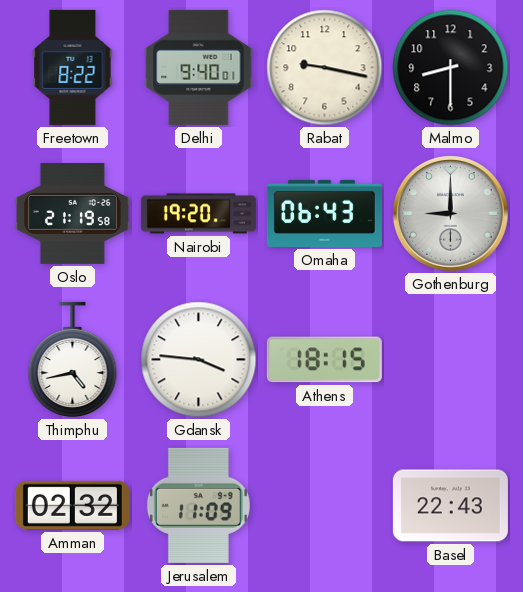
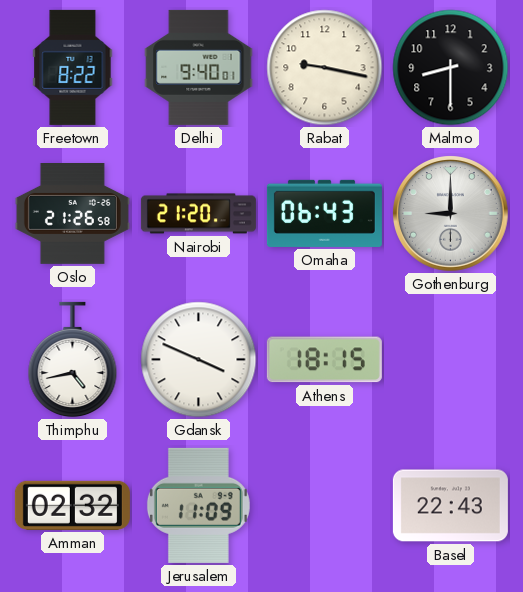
Oslo: 21:19 -> 21:26
Nairobi: 19:20 -> 21:20
Gdansk: 3:46 -> 3:49
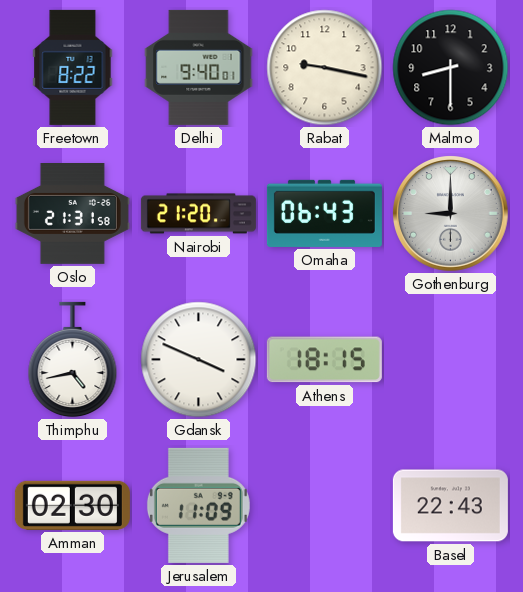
Oslo: 21:26 -> 21:31
Amman: 02:32 -> 02:30
